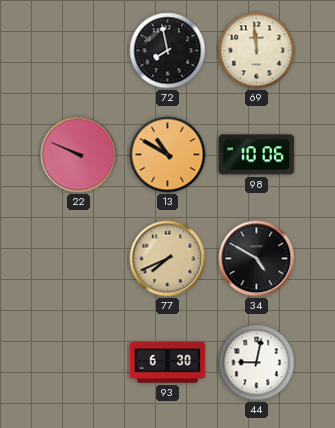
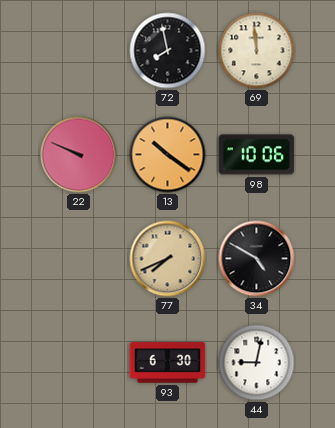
13: 10:50 -> 10:21
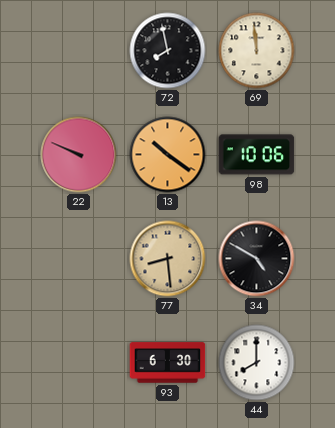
77: 7:41 -> 8:29
44: 9:02 -> 8:00
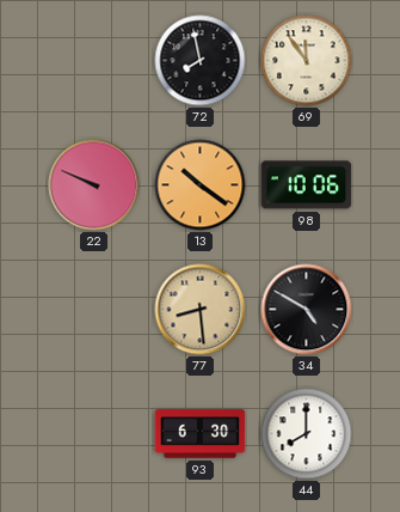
69: 11:59 -> 11:54
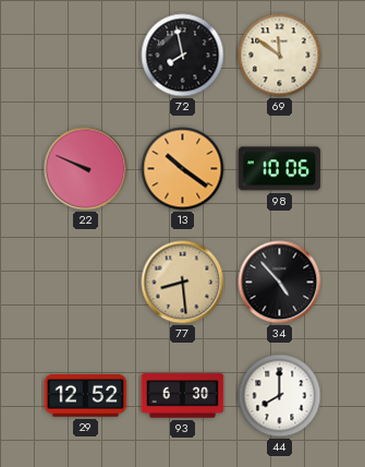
69: 11:54 -> 11:51
34: 4:50 -> 4:53
29: none -> 12:52
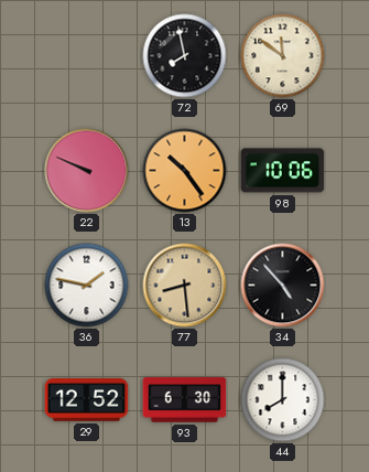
13: 10:21 -> 10:24
36: none -> 1:47
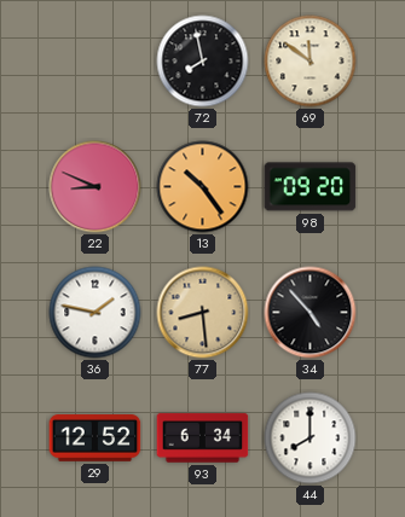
22: 9:49 -> 8:49
98: 10:06 -> 09:20
93: 6:30 -> 6:34
